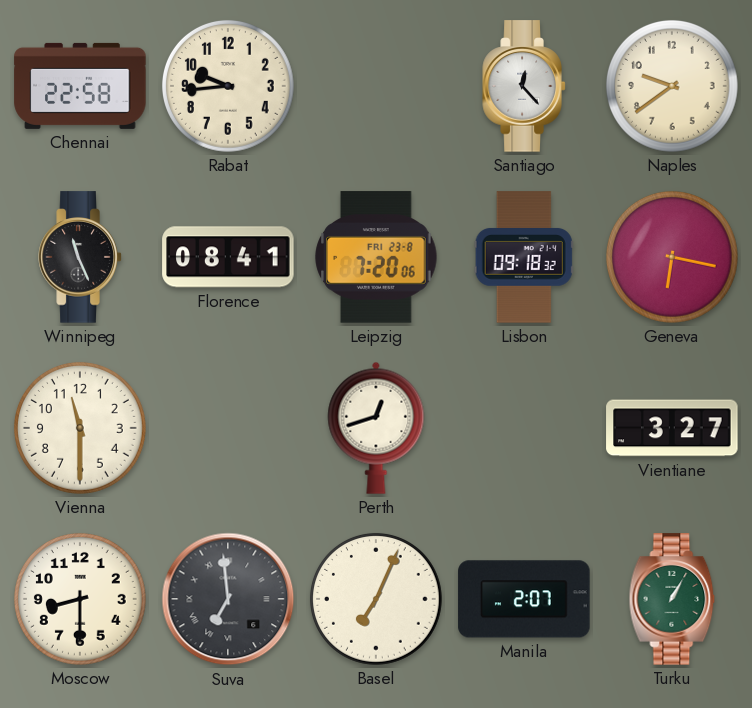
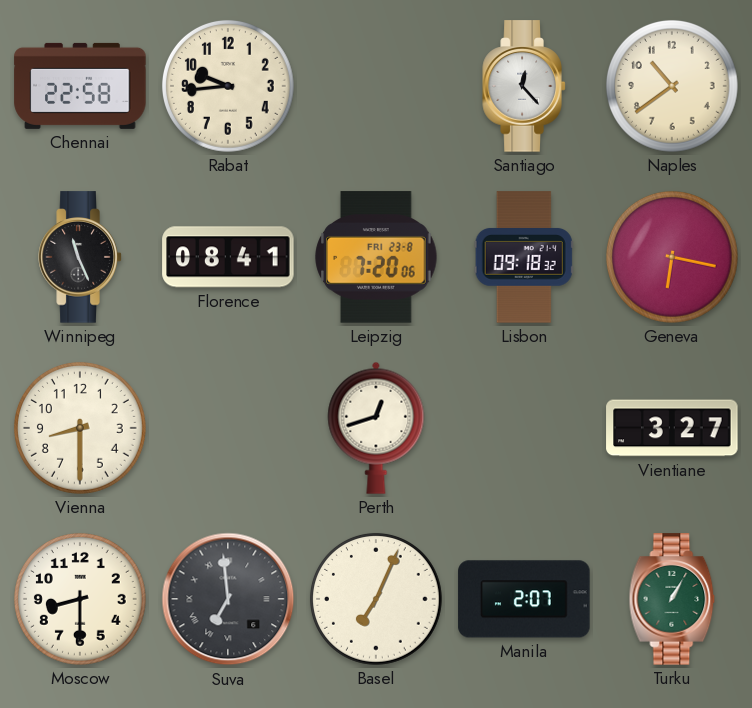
Naples: 9:39 -> 10:39
Vienna: 11:30 -> 8:30
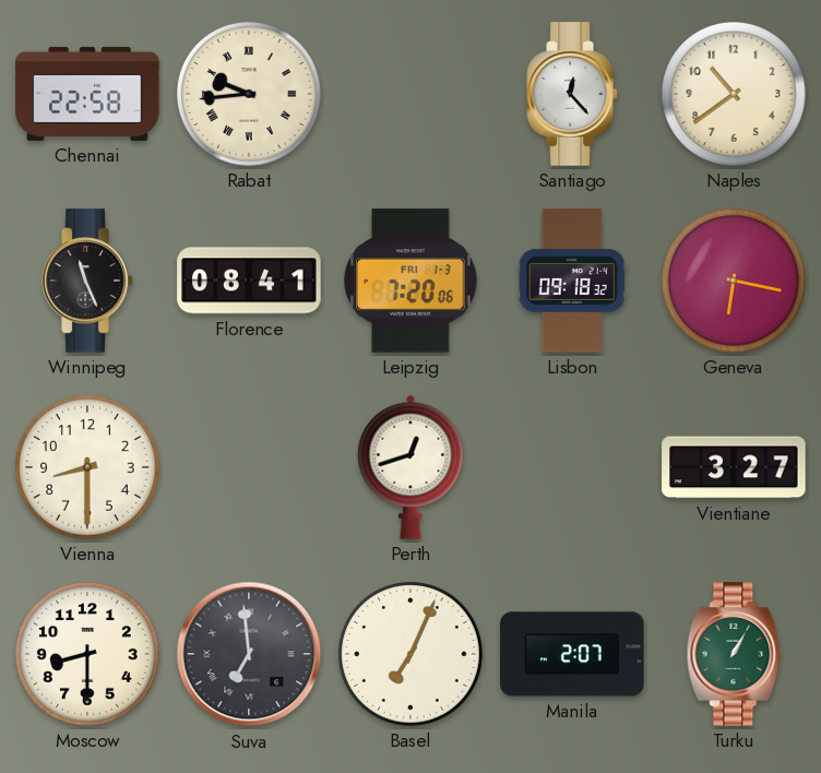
Rabat numerals: Arabic -> Roman
Leipzig date: FRI 23-8 -> FRI 1-3
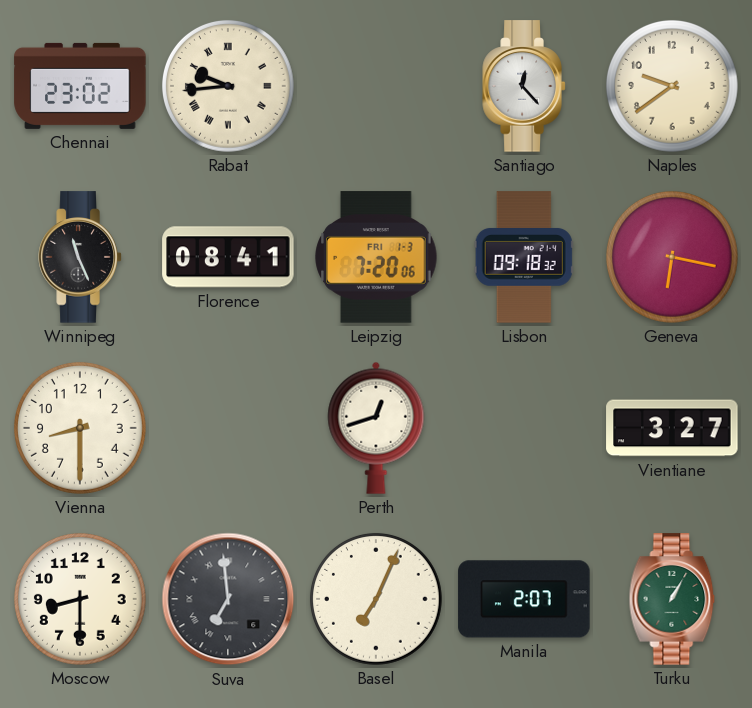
Chennai: 22:58 -> 23:02
Naples: 10:39 -> 9:39
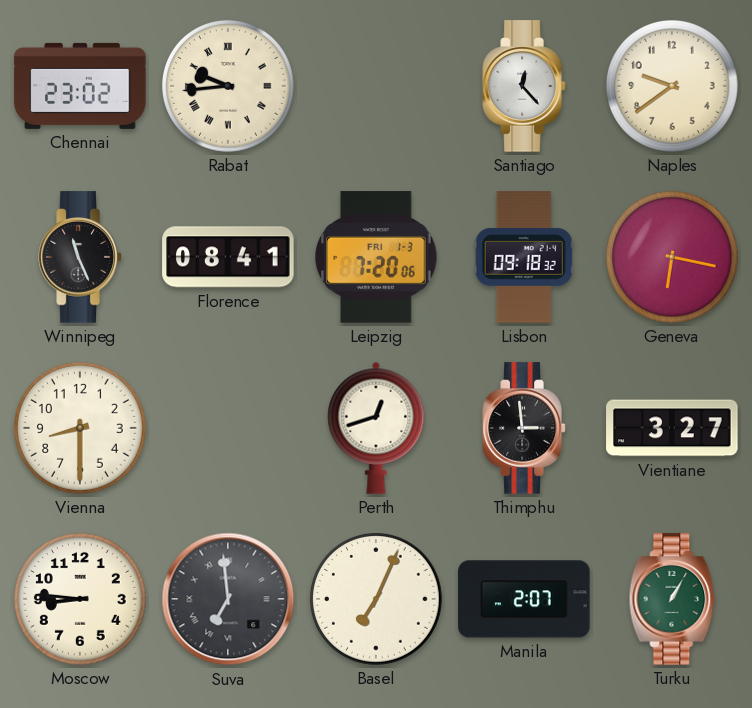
Thimphu: none -> 2:59
Moscow: 8:30 -> 8:46
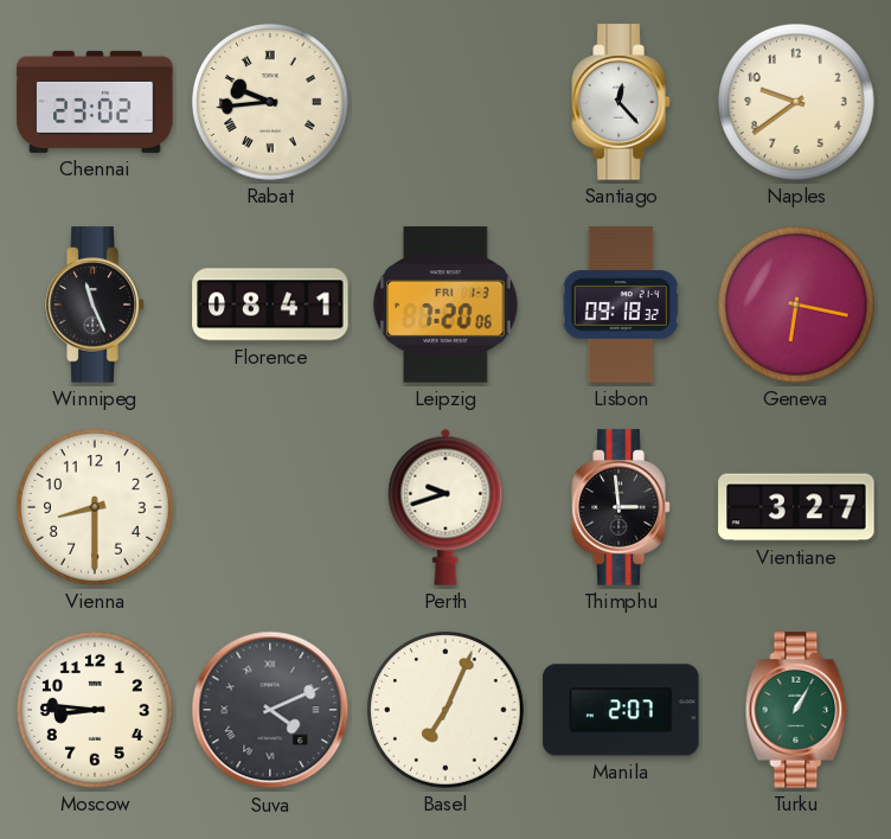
Perth: 12:42 -> 9:42
Suva: 6:59 -> 4:11
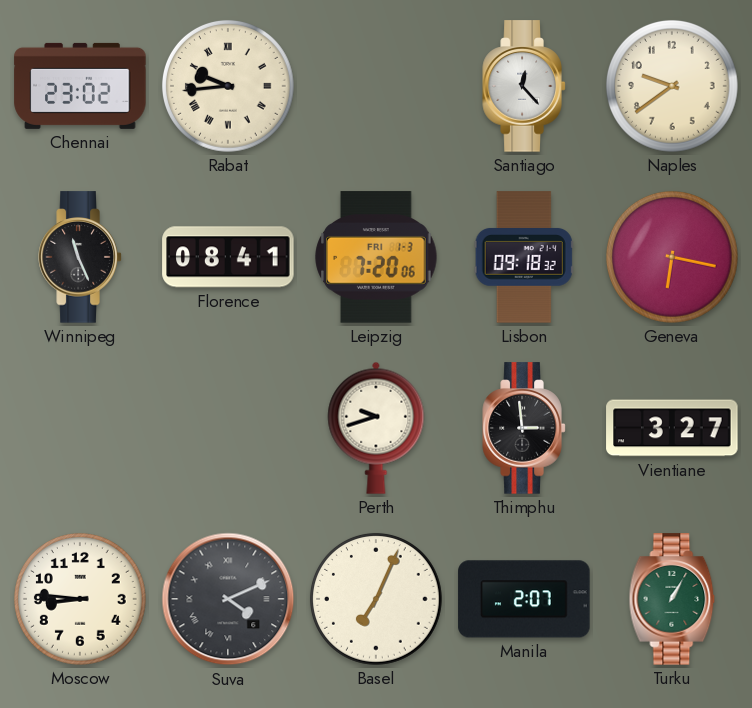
Vienna: 8:30 -> none
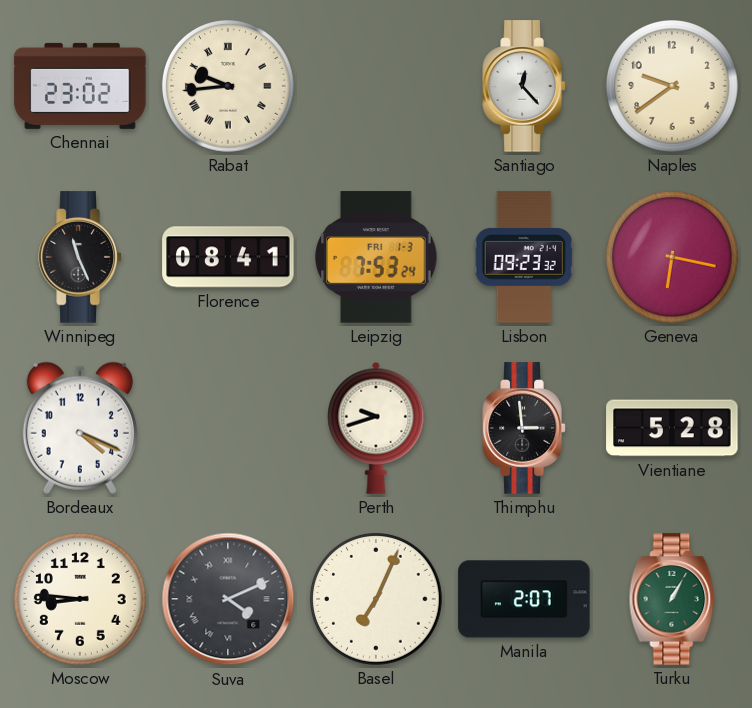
Leipzig: 7:20 -> 7:53
Lisbon: 09:18 -> 09:23
Bordeaux: none -> 4:19
Vientiane: 3:27 -> 5:28
